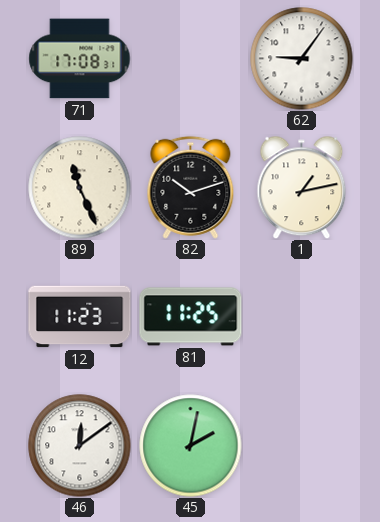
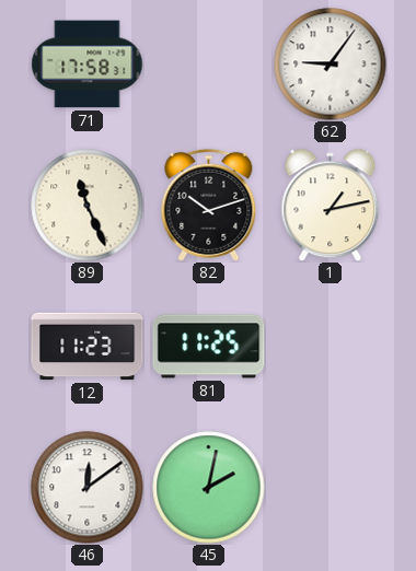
71: 17:08 -> 17:58
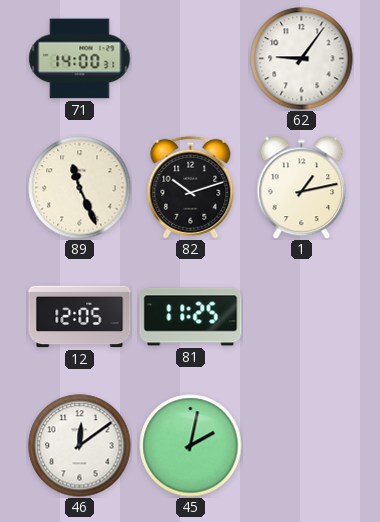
71: 17:58 -> 14:00
12: 11:23 -> 12:05
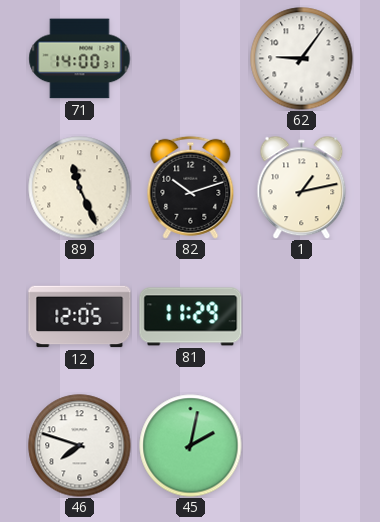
81: 11:25 -> 11:29
46: 12:09 -> 7:48
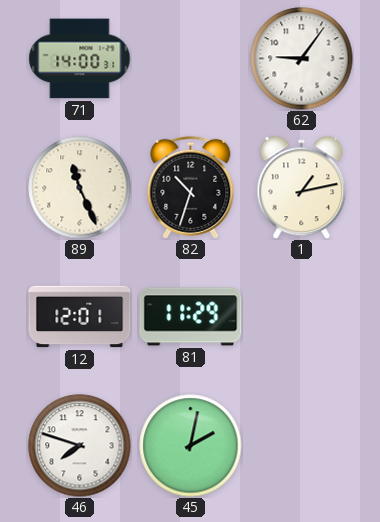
82: 10:12 -> 10:33
12: 12:05 -> 12:01
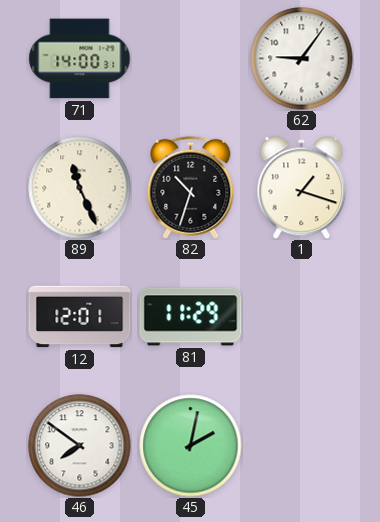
1: 1:13 -> 1:18
46: 7:48 -> 7:51
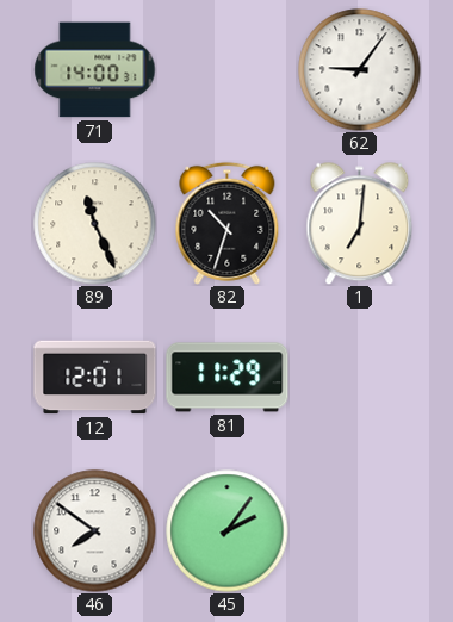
1: 1:18 -> 7:01
45: 2:02 -> 2:06
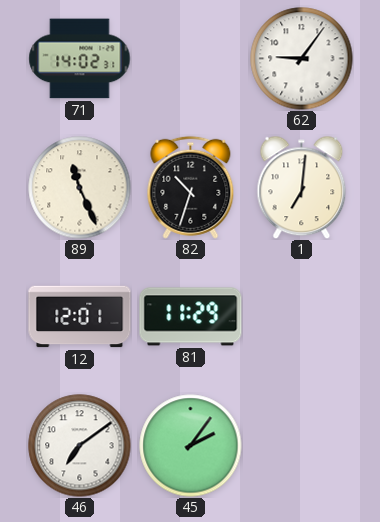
71: 14:00 -> 14:02
46: 7:51 -> 7:09
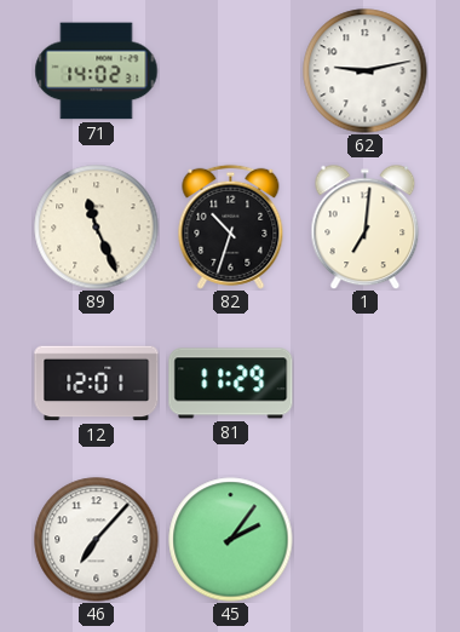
62: 9:06 -> 9:13
46: 7:09 -> 7:07
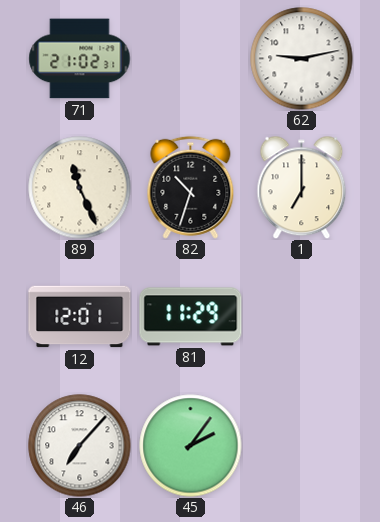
71: 14:02 -> 21:02
1: 7:01 -> 7:00
